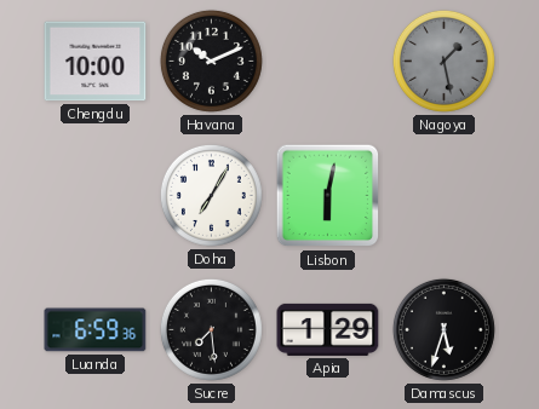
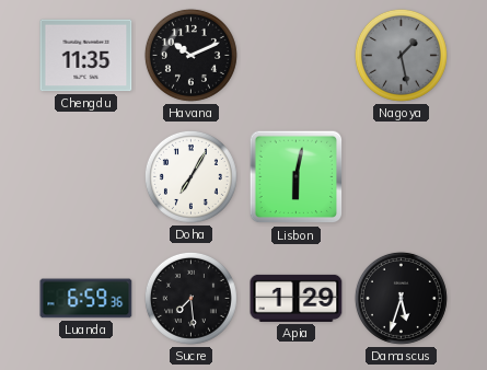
Chengdu: 10:00 -> 11:35
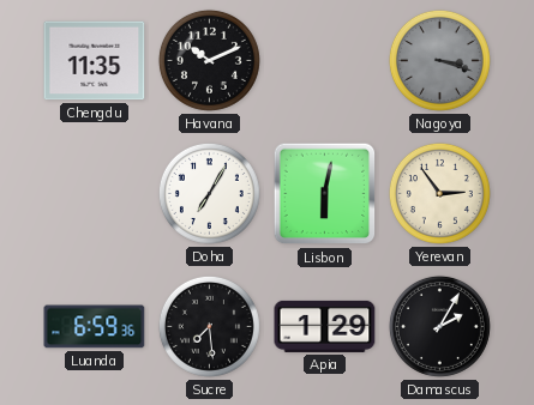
Nagoya: 1:28 -> 3:18
Yerevan: none -> 2:54
Damascus: 5:33 -> 2:05
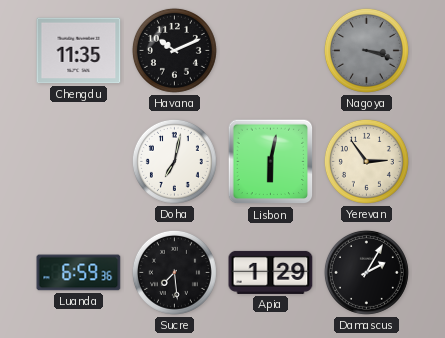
Doha: 7:05 -> 7:02
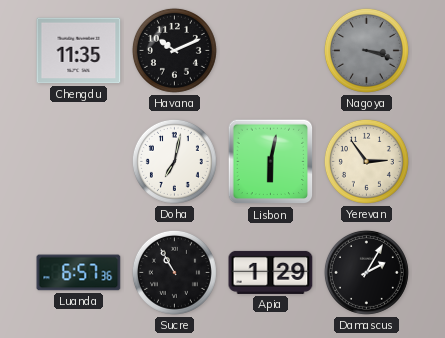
Luanda: 6:59 -> 6:57
Sucre: 7:29 -> 10:55
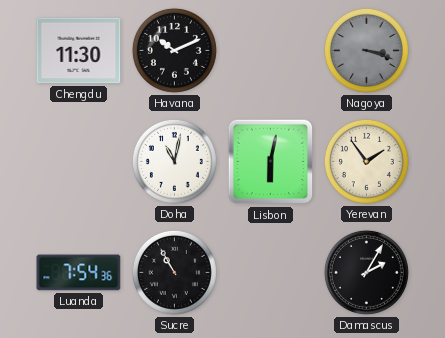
Chengdu: 11:35 -> 11:30
Doha: 7:02 -> 11:02
Yerevan: 2:54 -> 1:54
Luanda: 6:57 -> 7:54
Apia: 1:29 -> none
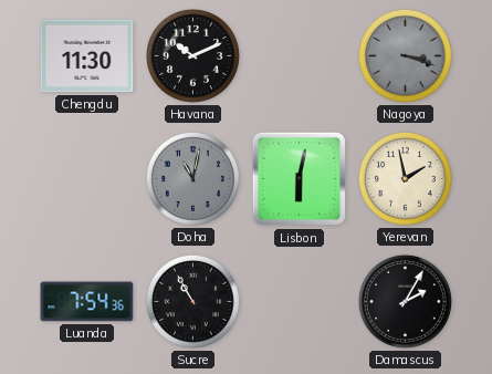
Doha dial: white -> grey
Yerevan: 1:54 -> 1:58
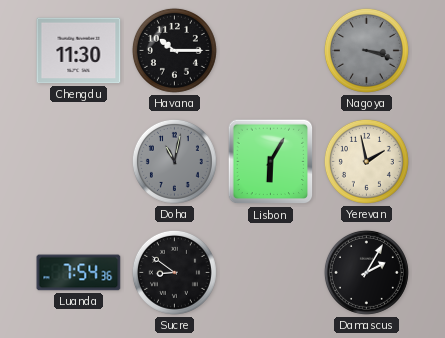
Havana: 10:11 -> 10:15
Lisbon: 6:02 -> 6:05
Sucre: 10:55 -> 8:51
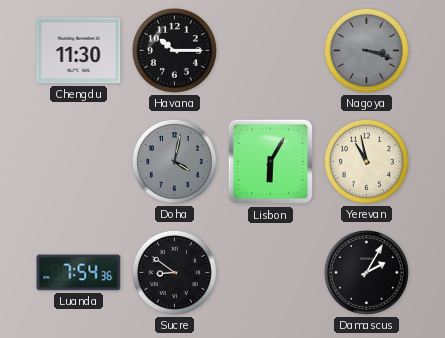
Doha: 11:02 -> 4:02
Yerevan: 1:58 -> 10:58
